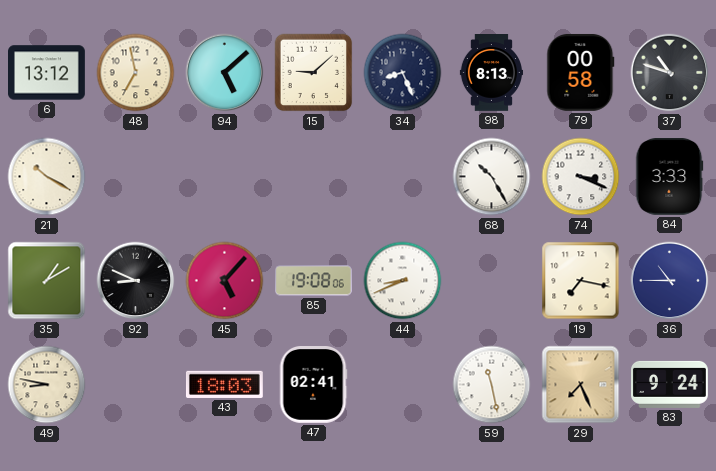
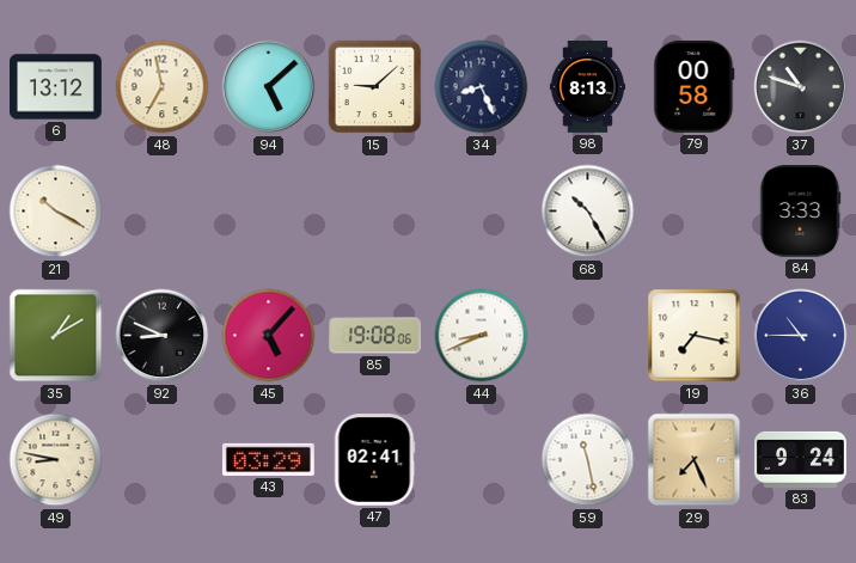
74: 3:19 -> none
43: 18:03 -> 03:29
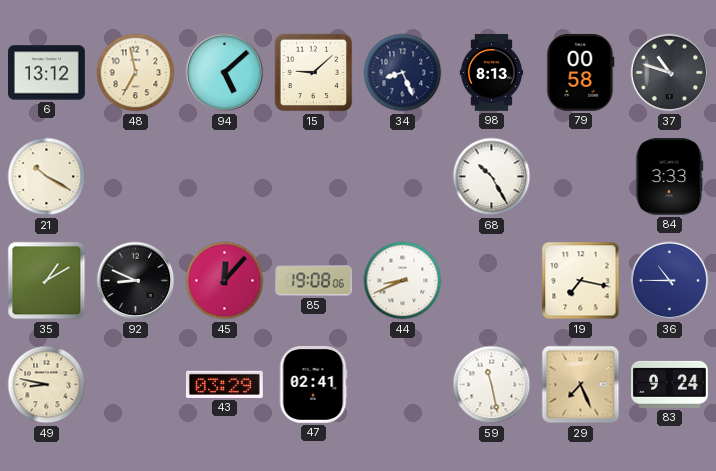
45: 5:07 -> 12:07
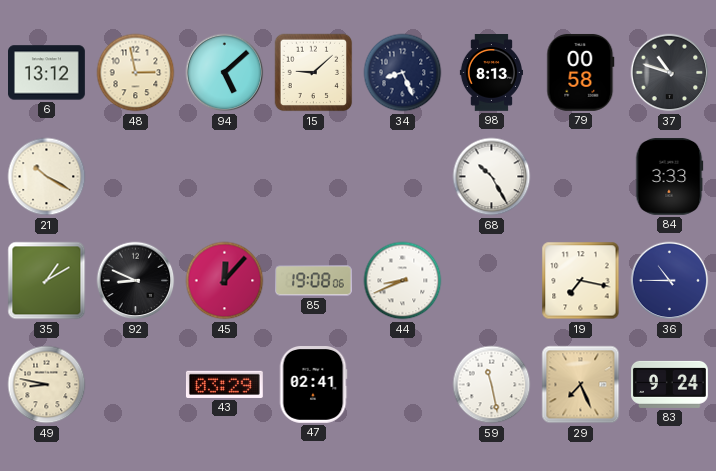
48: 6:58 -> 2:58
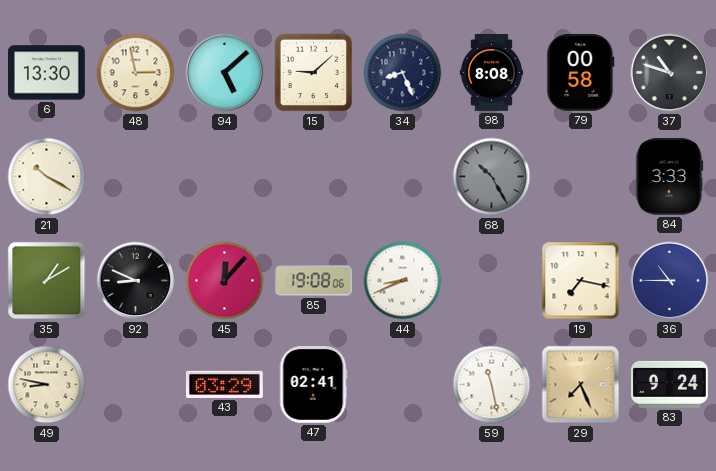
6: 13:12 -> 13:30
98: 8:13 -> 8:08
68 dial: white -> grey
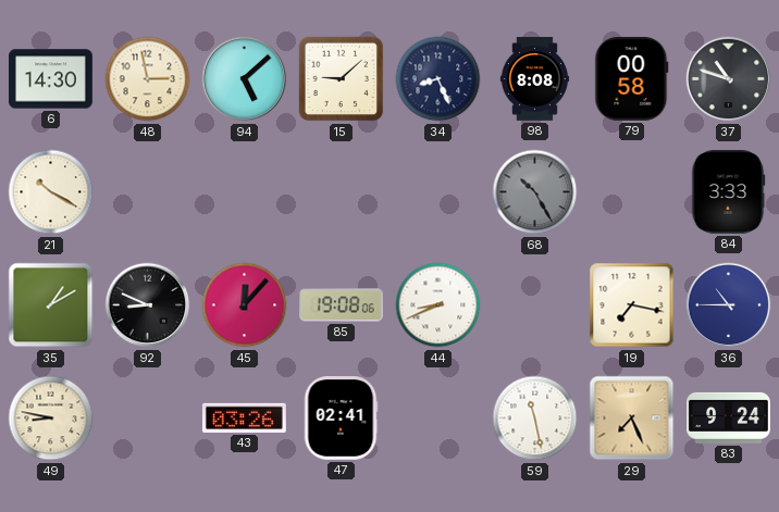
6: 13:30 -> 14:30
43: 03:29 -> 03:26
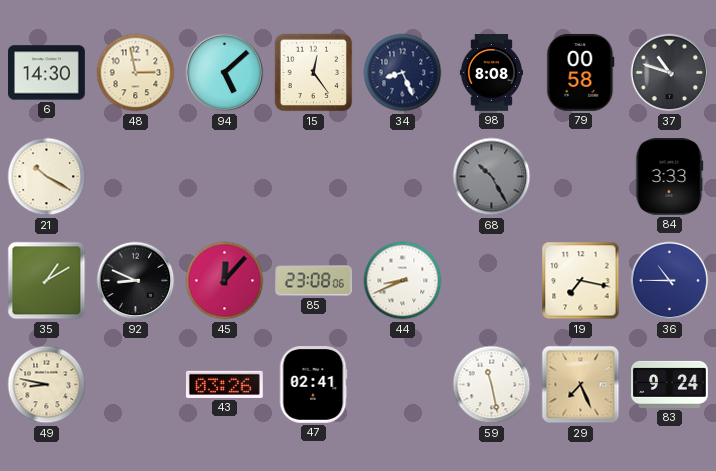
15: 9:08 -> 12:24
85: 19:08 -> 23:08
